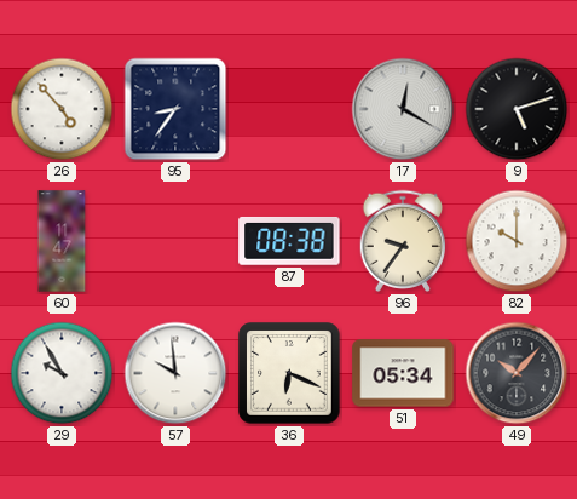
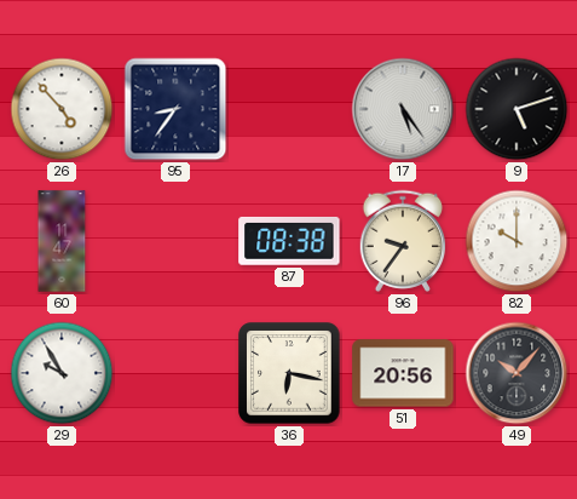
17: 12:20 -> 5:24
57: 9:59 -> none
36: 6:19 -> 6:17
51: 05:34 -> 20:56
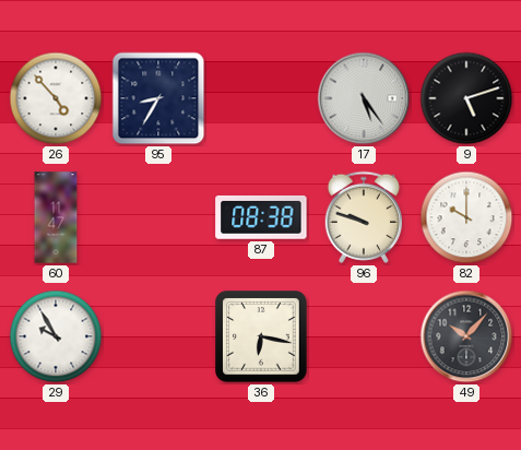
95: 8:36 -> 8:35
96: 9:36 -> 9:48
51: 20:56 -> none
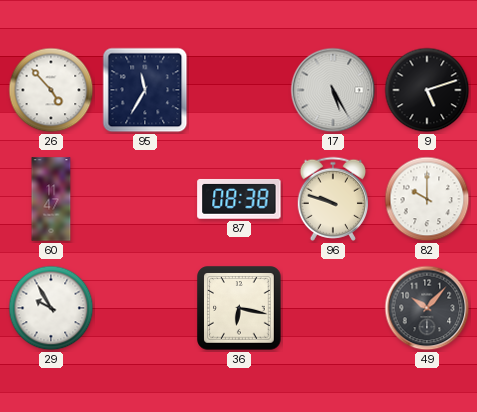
95: 8:35 -> 11:35
17: 5:24 -> 5:25
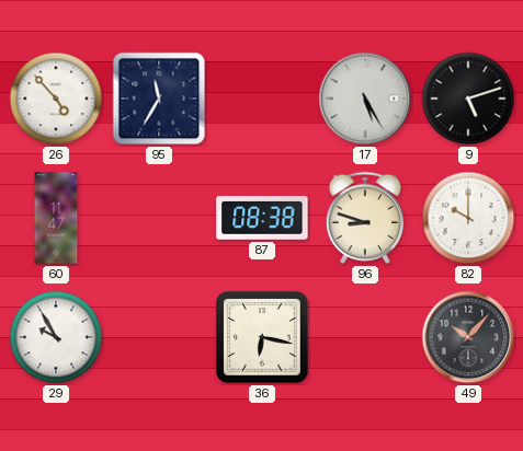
96: 9:48 -> 8:48
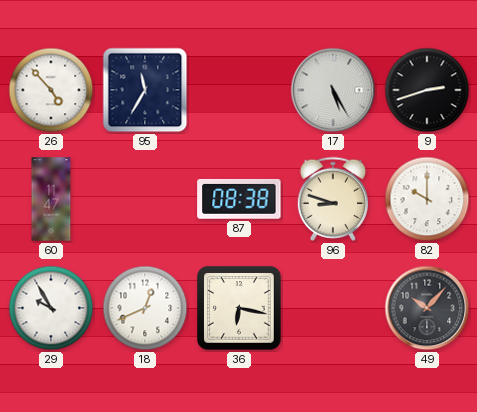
9: 5:12 -> 2:42
18: none -> 12:41
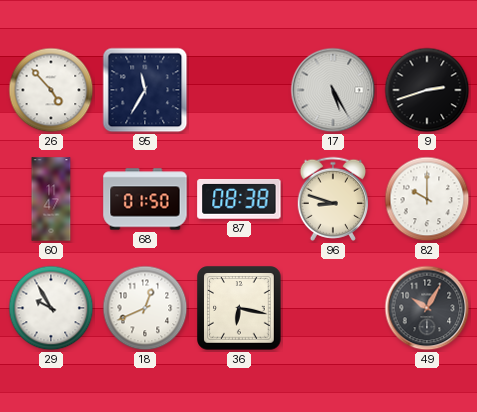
68: none -> 01:50
49: 10:07 -> 10:05
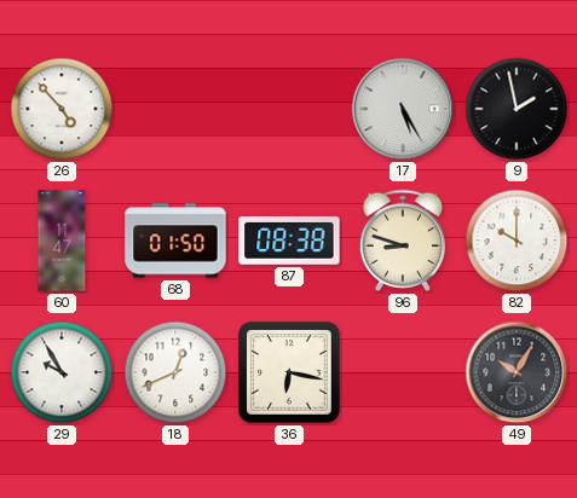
95: 11:35 -> none
9: 2:42 -> 1:58
